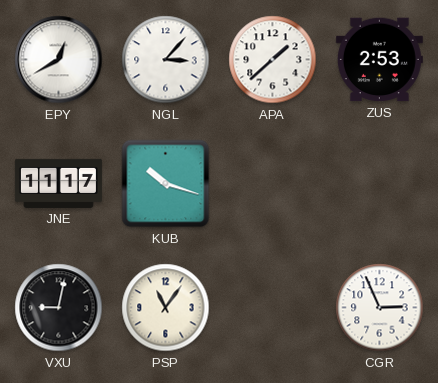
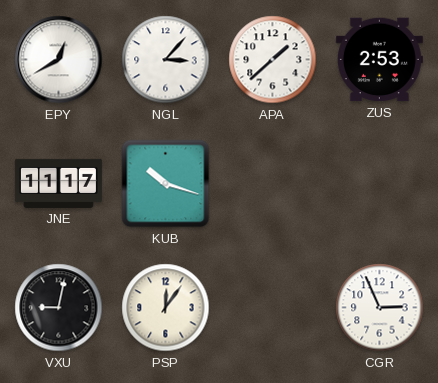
PSP: 11:06 -> 12:06
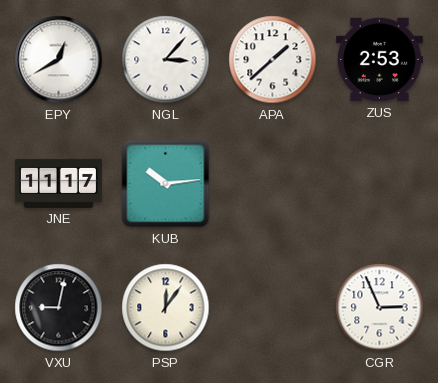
KUB: 10:18 -> 10:14
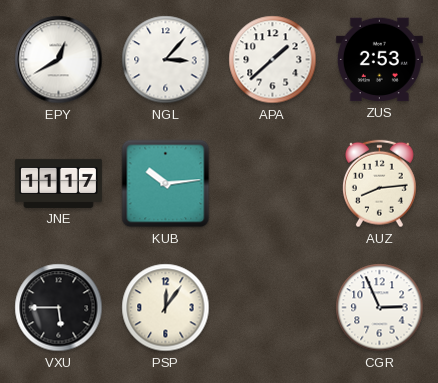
AUZ: none -> 8:14
VXU: 9:02 -> 5:45
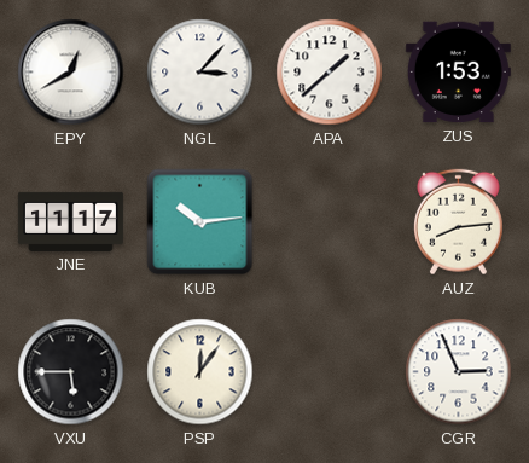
ZUS: 2:53 -> 1:53
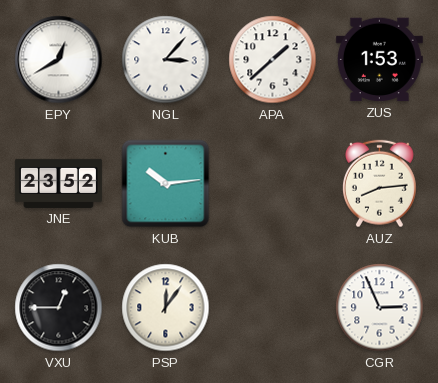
JNE: 11:17 -> 23:52
VXU: 5:45 -> 12:45
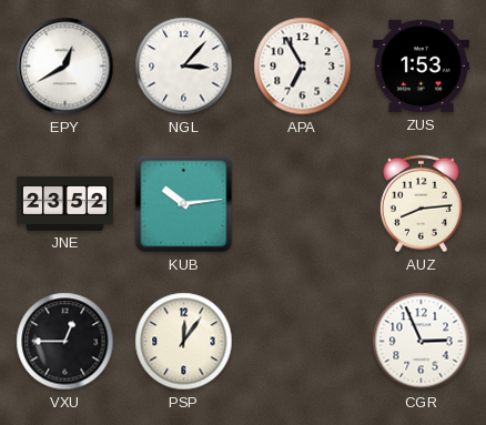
APA: 1:38 -> 6:55
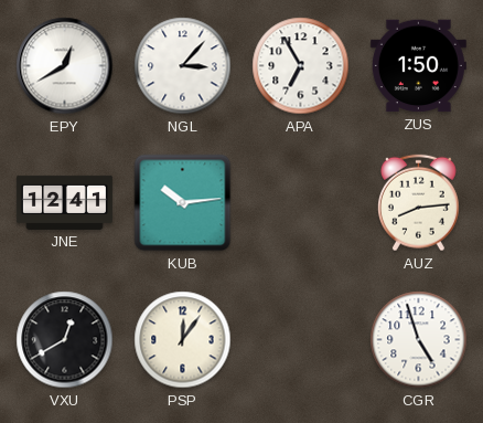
ZUS: 1:53 -> 1:50
JNE: 23:52 -> 12:41
VXU: 12:45 -> 12:40
CGR: 2:56 -> 4:57
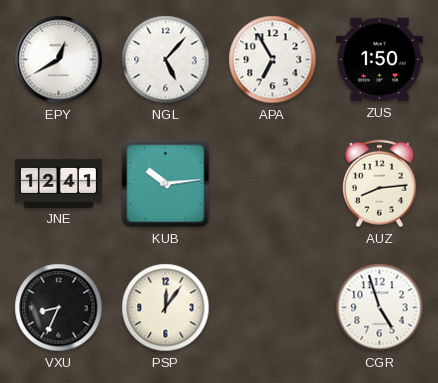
NGL: 3:07 -> 5:07
VXU: 12:40 -> 8:34
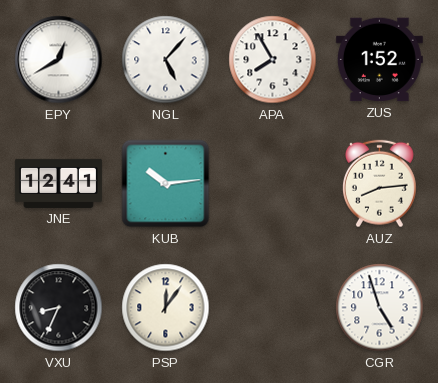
APA: 6:55 -> 7:55
ZUS: 1:50 -> 1:52
